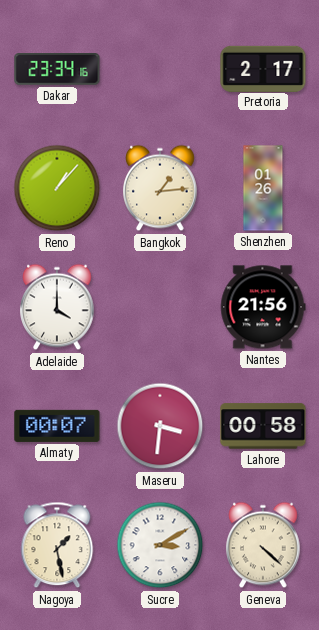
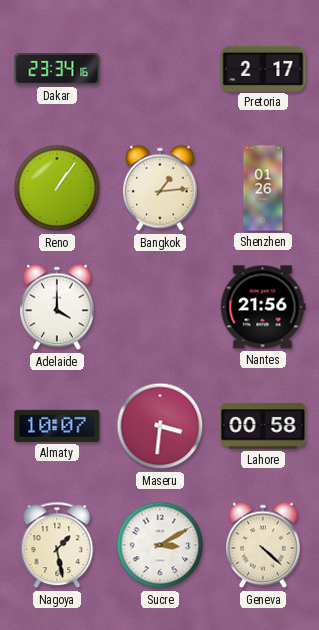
Reno: 1:07 -> 1:06
Almaty: 00:07 -> 10:07
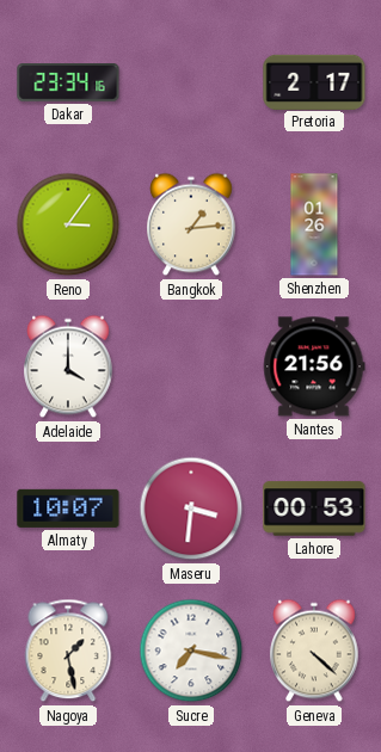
Reno: 1:06 -> 3:06
Lahore: 00:58 -> 00:53
Sucre: 3:10 -> 7:17
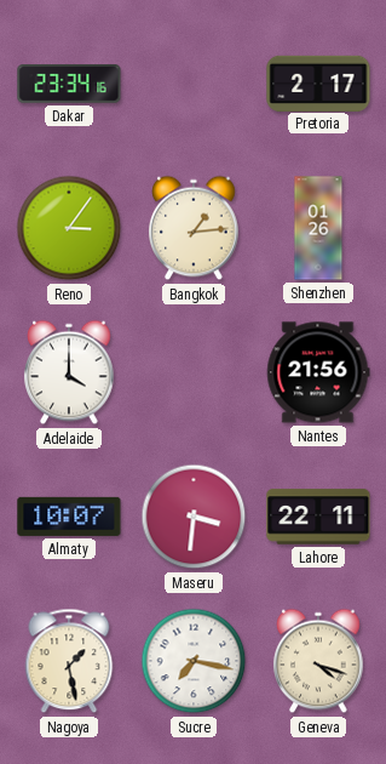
Lahore: 00:53 -> 22:11
Geneva: 4:22 -> 4:18
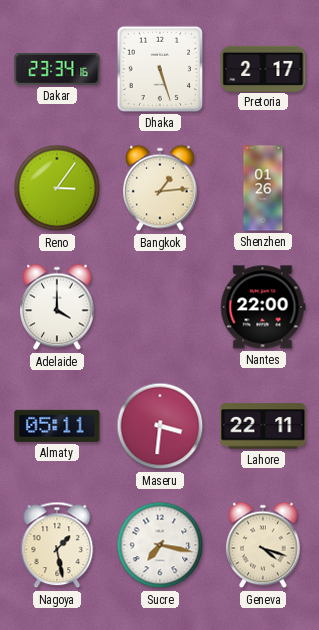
Dhaka: none -> 5:27
Nantes: 21:56 -> 22:00
Almaty: 10:07 -> 05:11
